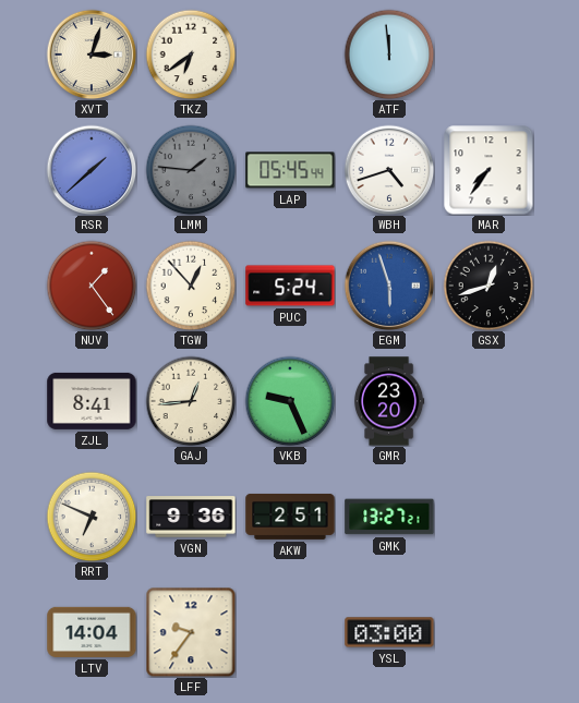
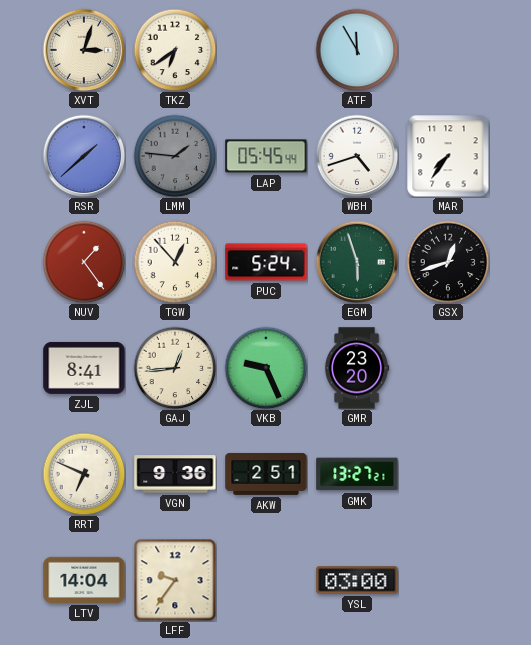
ATF: 11:59 -> 11:55
EGM dial: blue -> green
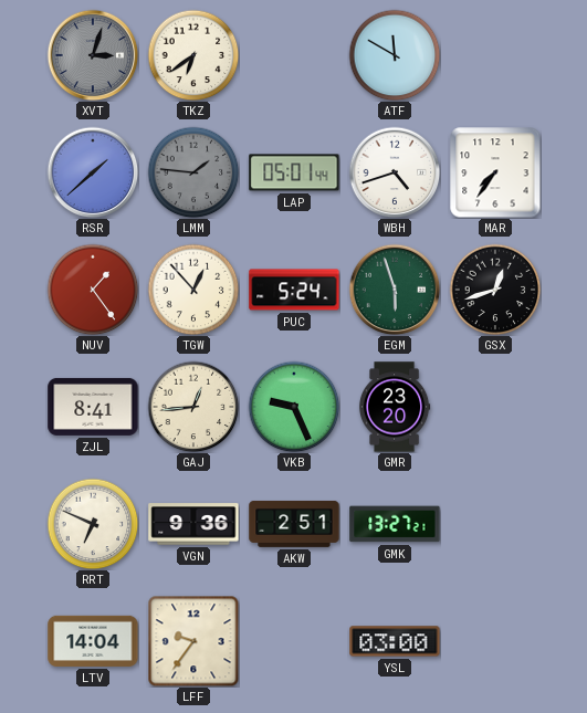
XVT dial: cream -> grey
ATF: 11:55 -> 11:50
LAP: 05:45 -> 05:01
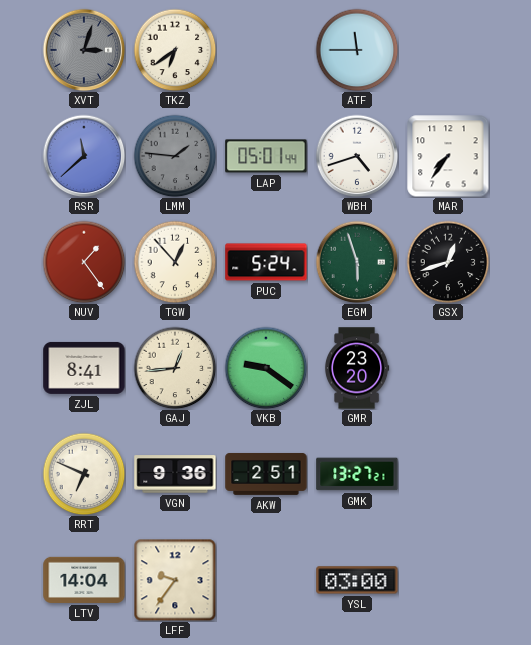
ATF: 11:50 -> 11:45
RSR: 1:38 -> 11:38
VKB: 9:26 -> 9:21
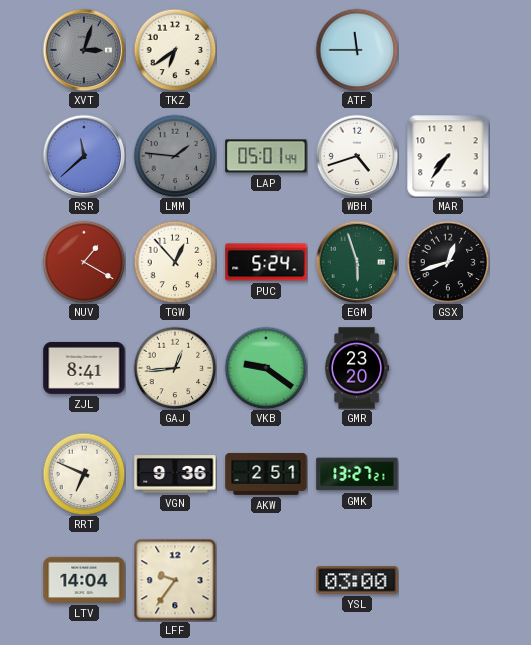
NUV: 1:24 -> 1:20
